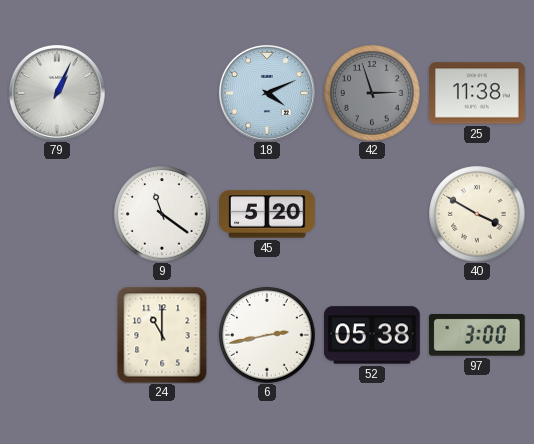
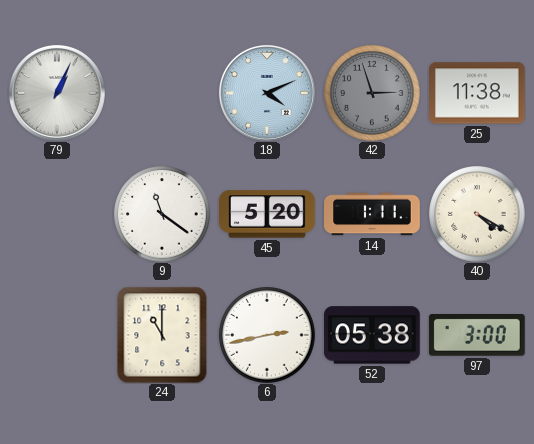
14: none -> 1:11
40: 3:50 -> 4:20
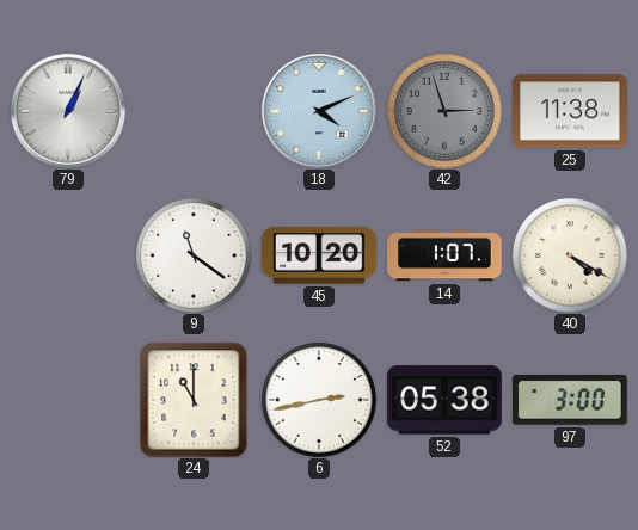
45: 5:20 -> 10:20
14: 1:11 -> 1:07
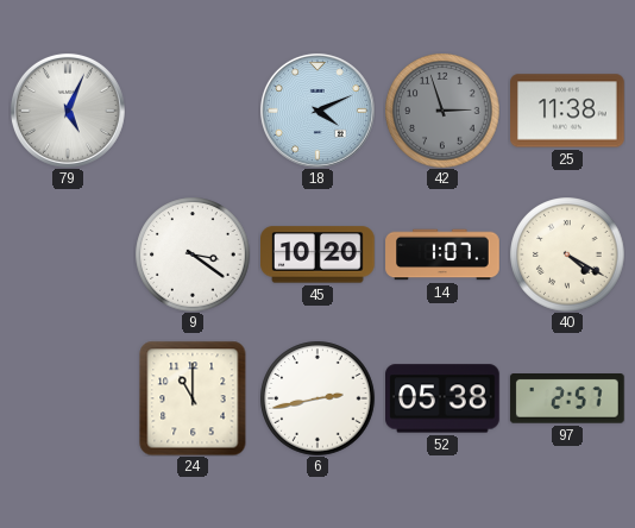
79: 1:04 -> 5:04
9: 11:21 -> 3:21
97: 3:00 -> 2:57
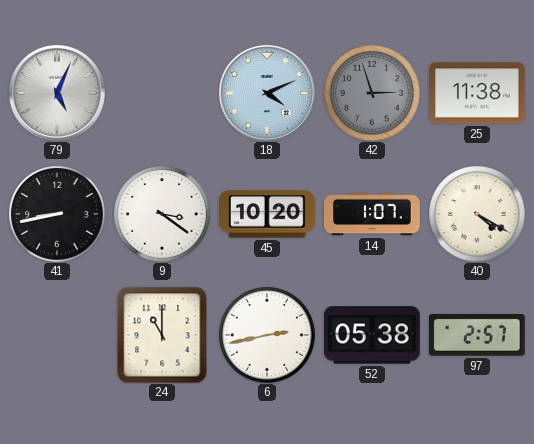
41: none -> 8:43
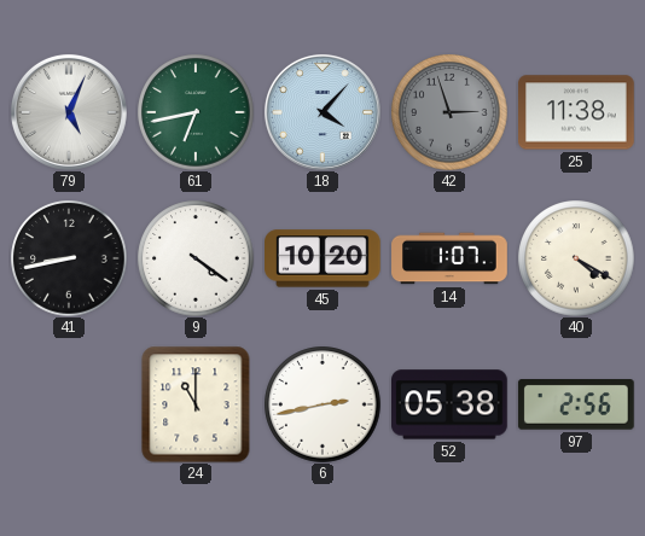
61: none -> 6:43
18: 4:11 -> 4:07
9: 3:21 -> 4:21
97: 2:57 -> 2:56
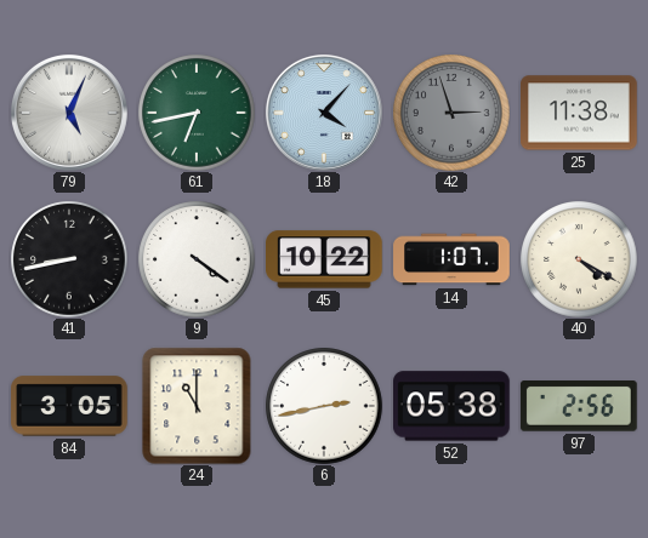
45: 10:20 -> 10:22
84: none -> 3:05
